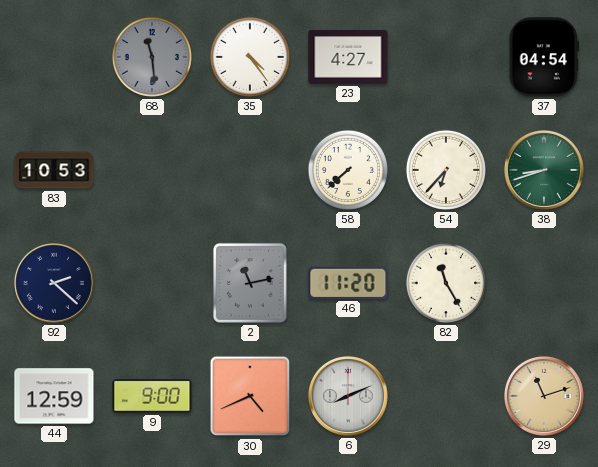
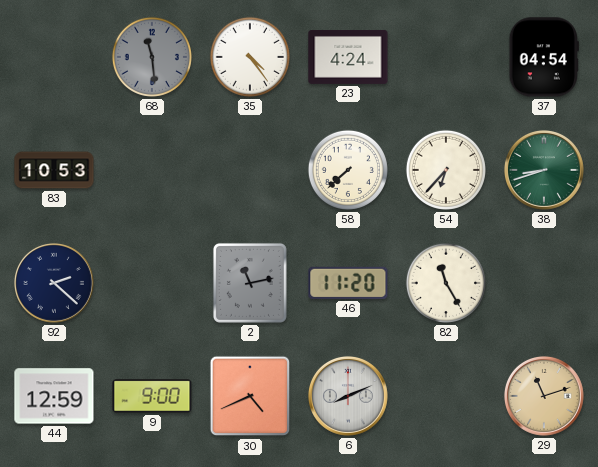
23: 4:27 -> 4:24
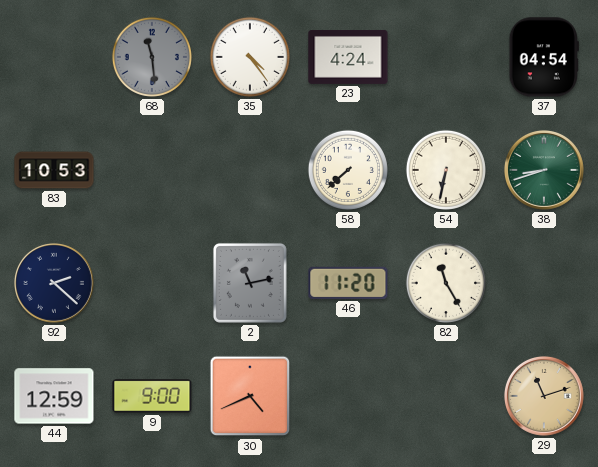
54: 6:37 -> 6:32
6: 8:11 -> none
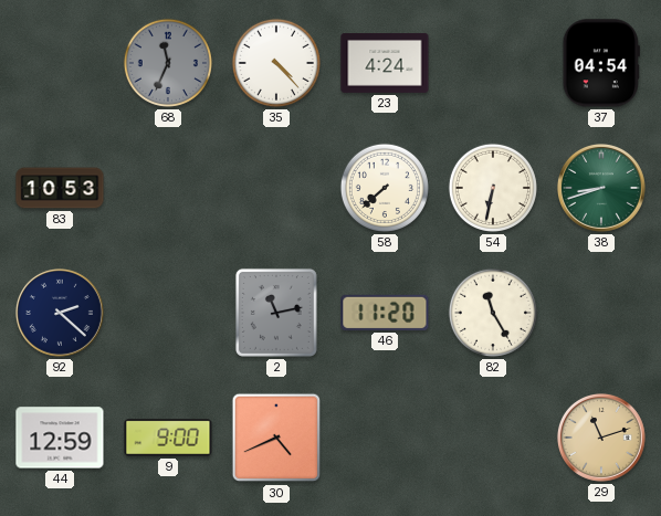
68: 11:29 -> 11:34
35: 4:24 -> 4:23
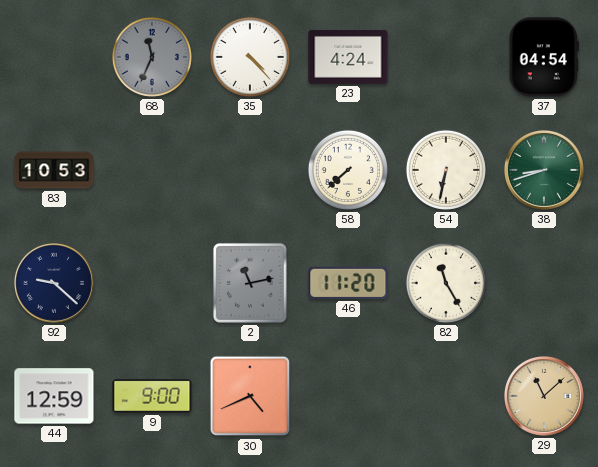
92: 2:22 -> 9:22
29: 11:12 -> 11:08
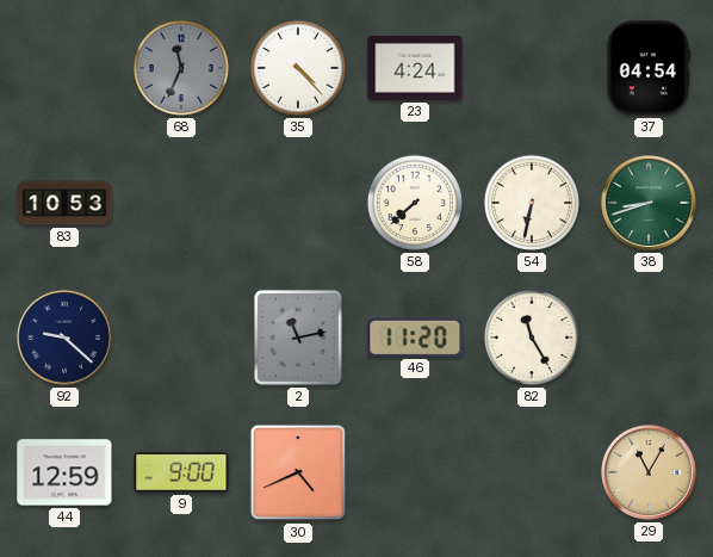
29: 11:08 -> 11:05
